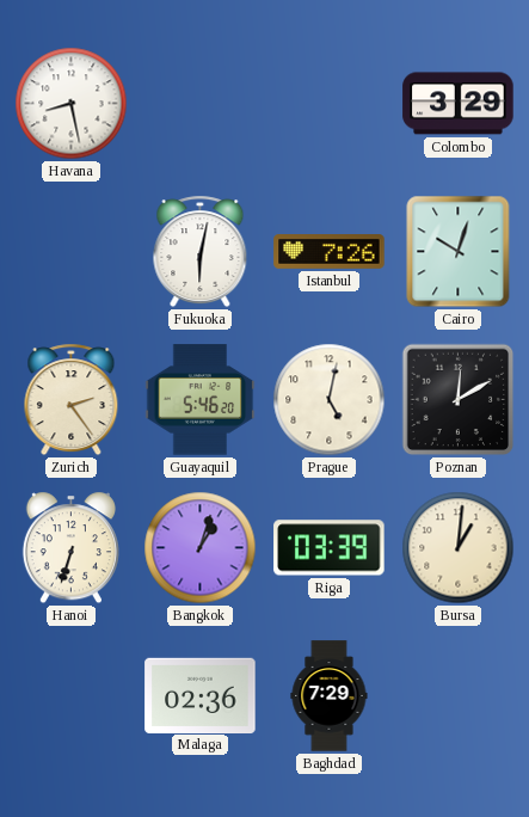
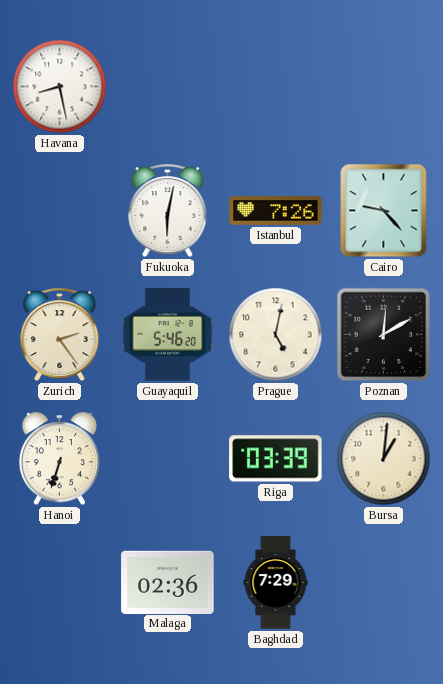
Colombo: 3:29 -> none
Cairo: 10:03 -> 9:23
Bangkok: 1:03 -> none
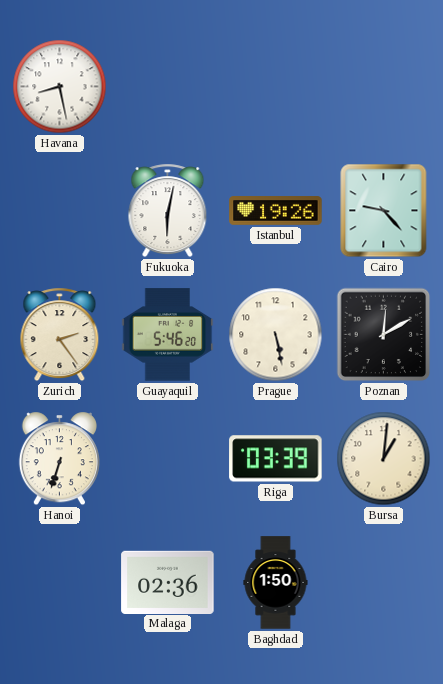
Istanbul: 7:26 -> 19:26
Prague: 5:02 -> 5:28
Baghdad: 7:29 -> 1:50
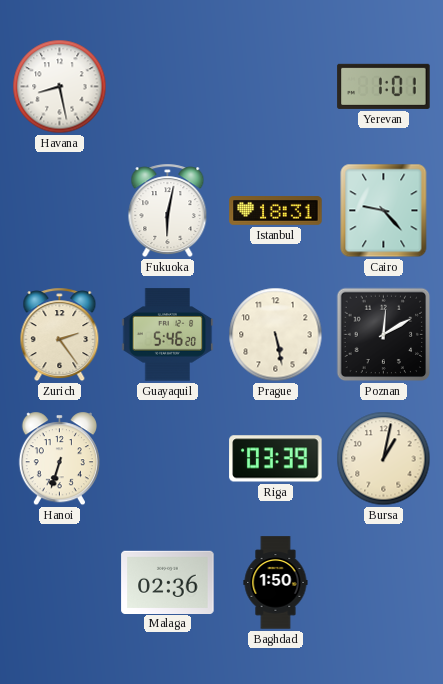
Yerevan: none -> 1:01
Istanbul: 19:26 -> 18:31
Bursa: 1:01 -> 1:02
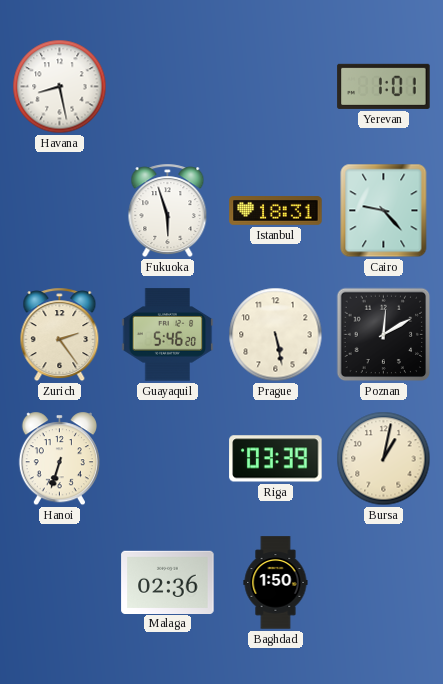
Fukuoka: 6:02 -> 5:57
